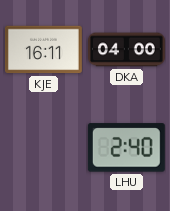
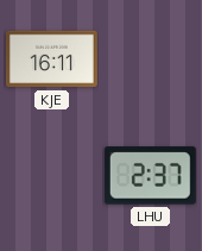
DKA: 04:00 -> none
LHU: 2:40 -> 2:37
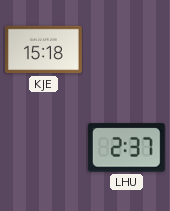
KJE: 16:11 -> 15:18
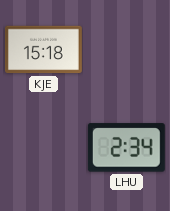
LHU: 2:37 -> 2:34
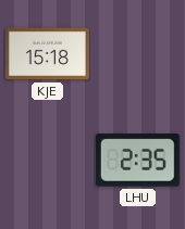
LHU: 2:34 -> 2:35
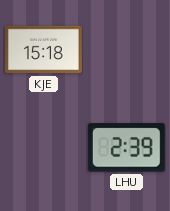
LHU: 2:35 -> 2:39
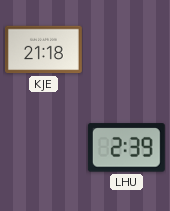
KJE: 15:18 -> 21:18
